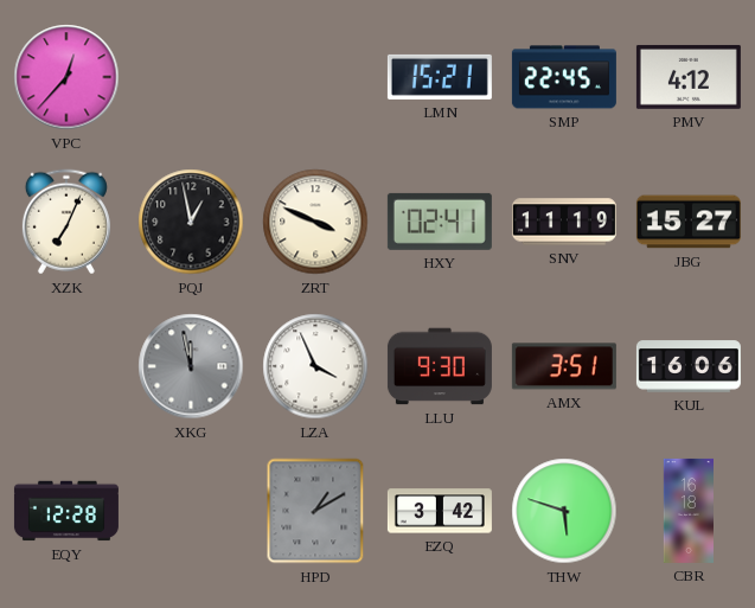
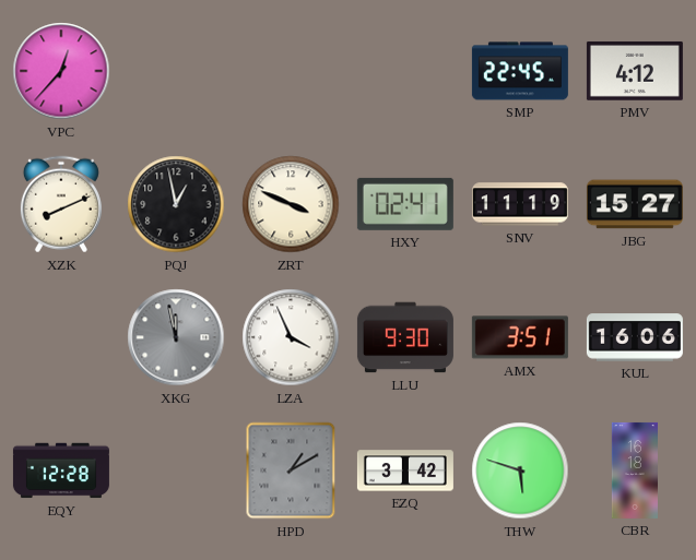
LMN: 15:21 -> none
XZK: 7:04 -> 8:11
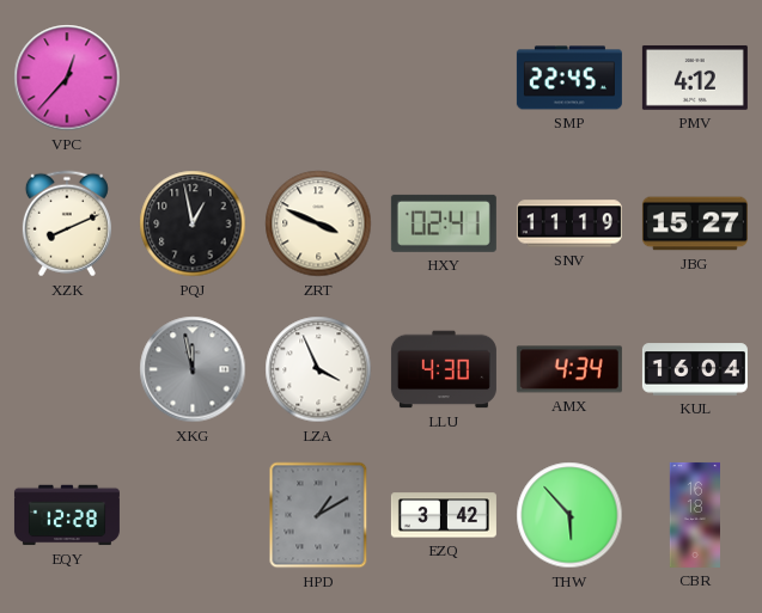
LLU: 9:30 -> 4:30
AMX: 3:51 -> 4:34
KUL: 16:06 -> 16:04
THW: 5:48 -> 5:53
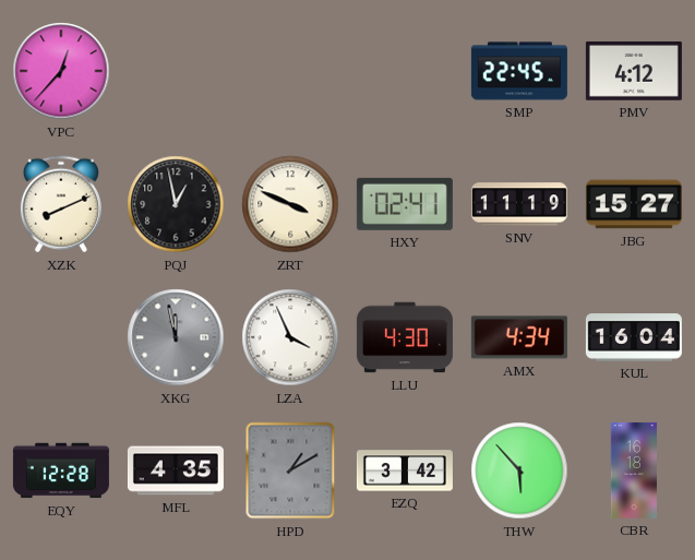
MFL: none -> 4:35
